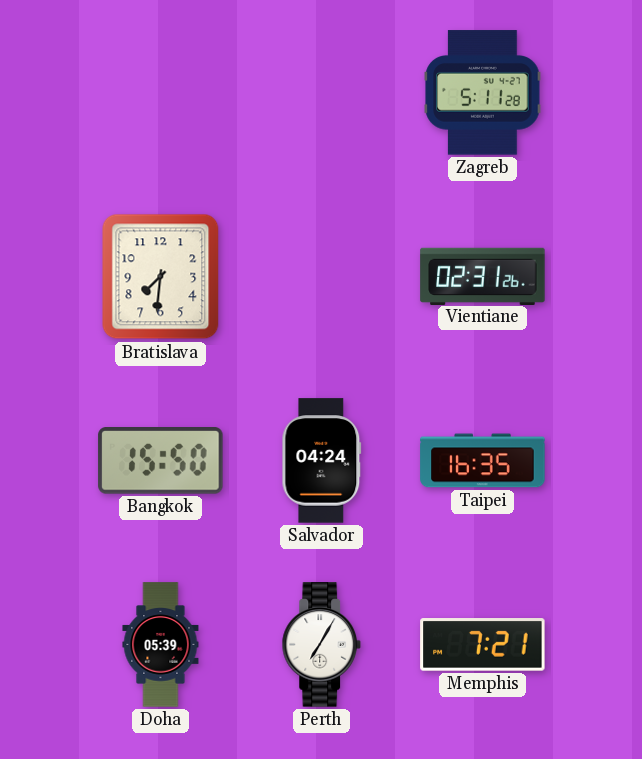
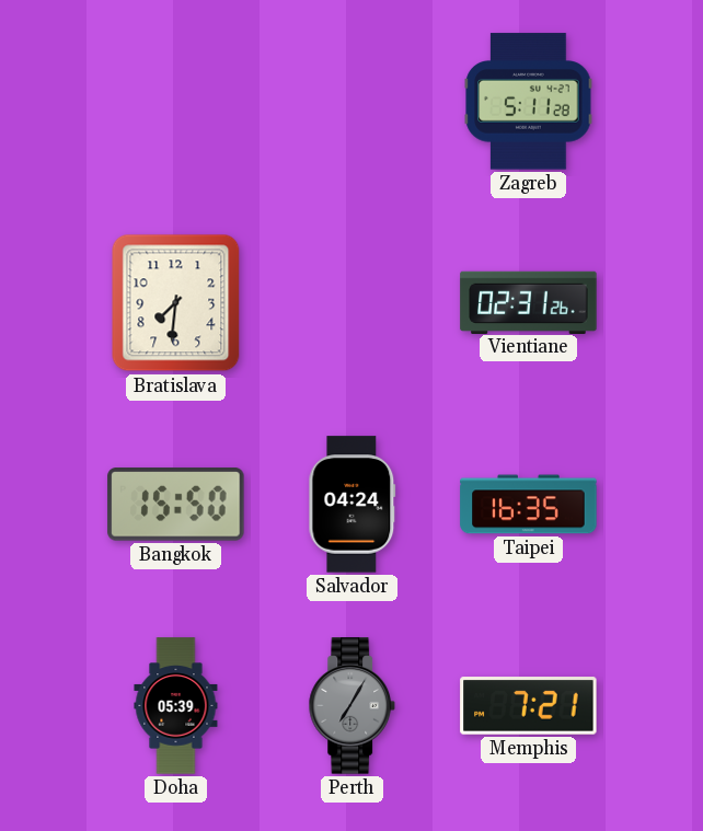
Perth dial: white -> grey
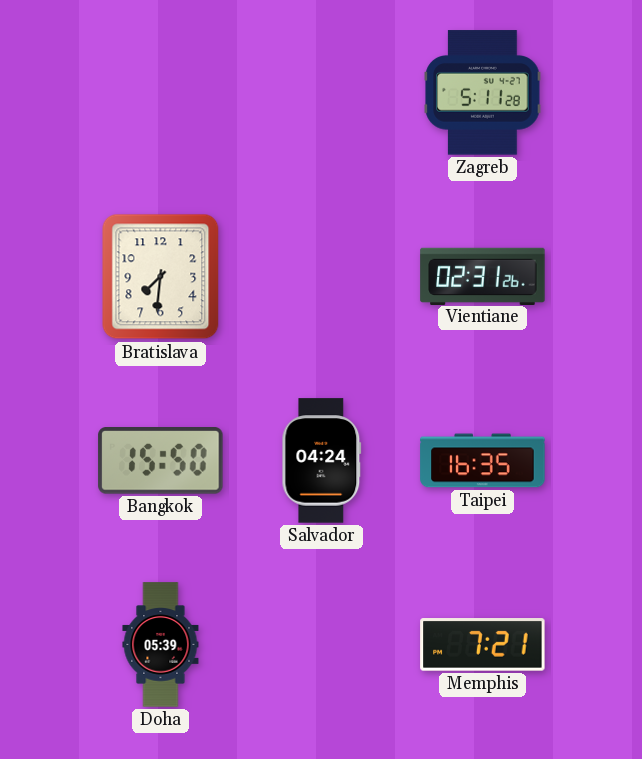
Perth: 7:05 -> none
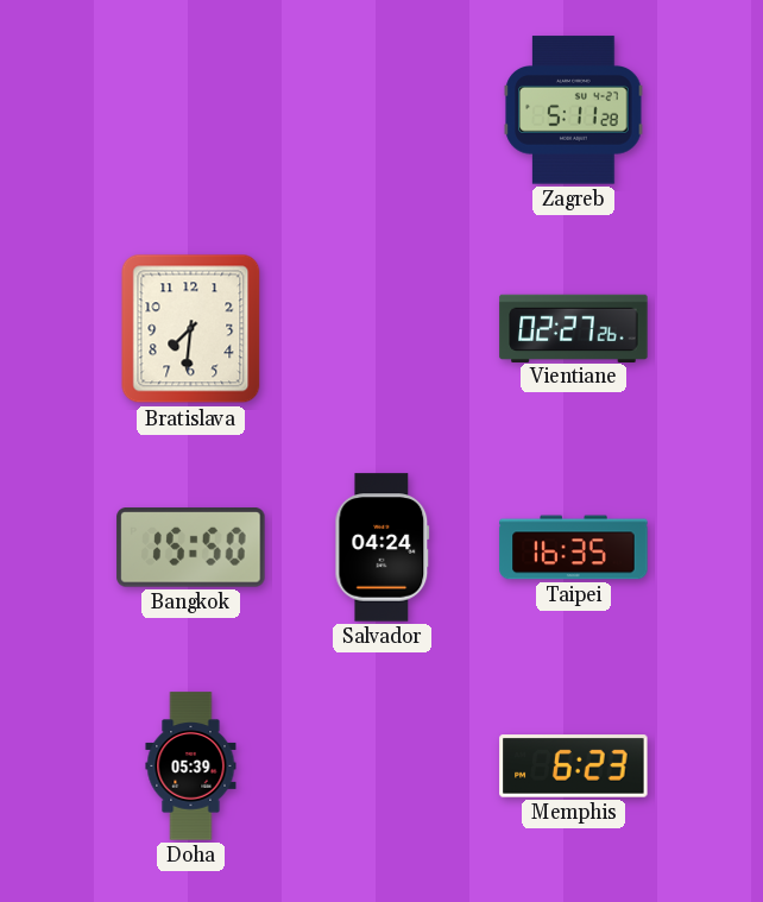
Vientiane: 02:31 -> 02:27
Memphis: 7:21 -> 6:23
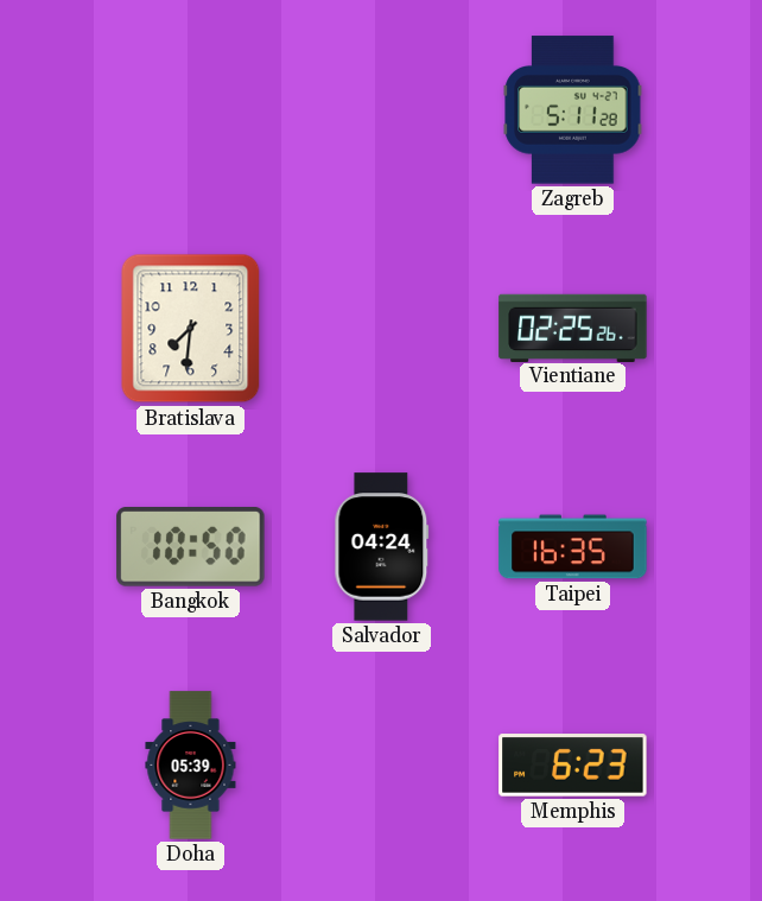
Vientiane: 02:27 -> 02:25
Bangkok: 15:50 -> 10:50
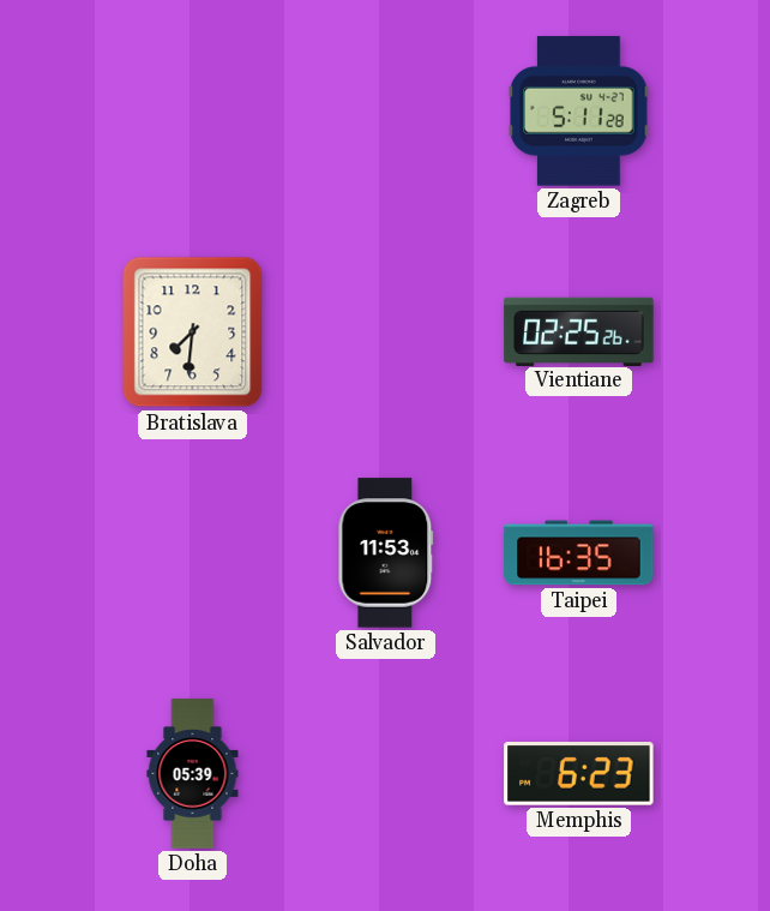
Bangkok: 10:50 -> none
Salvador: 04:24 -> 11:53
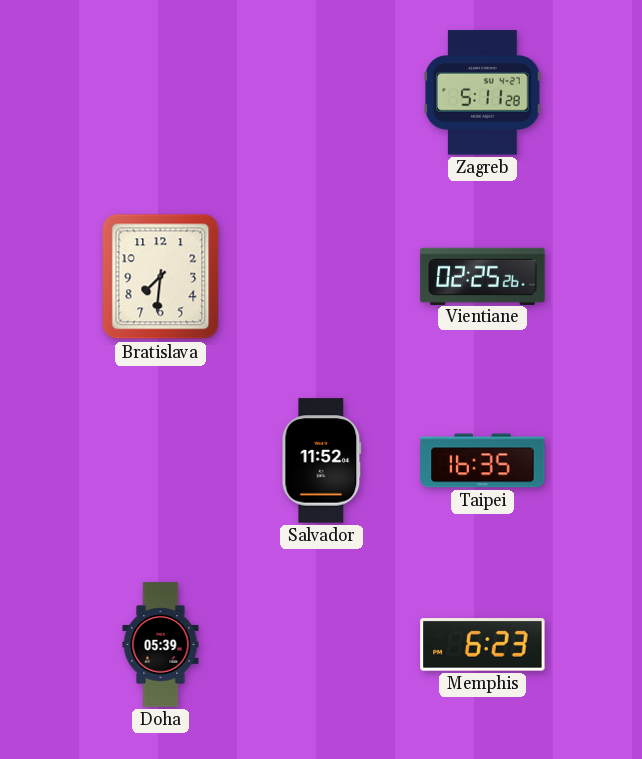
Salvador: 11:53 -> 11:52
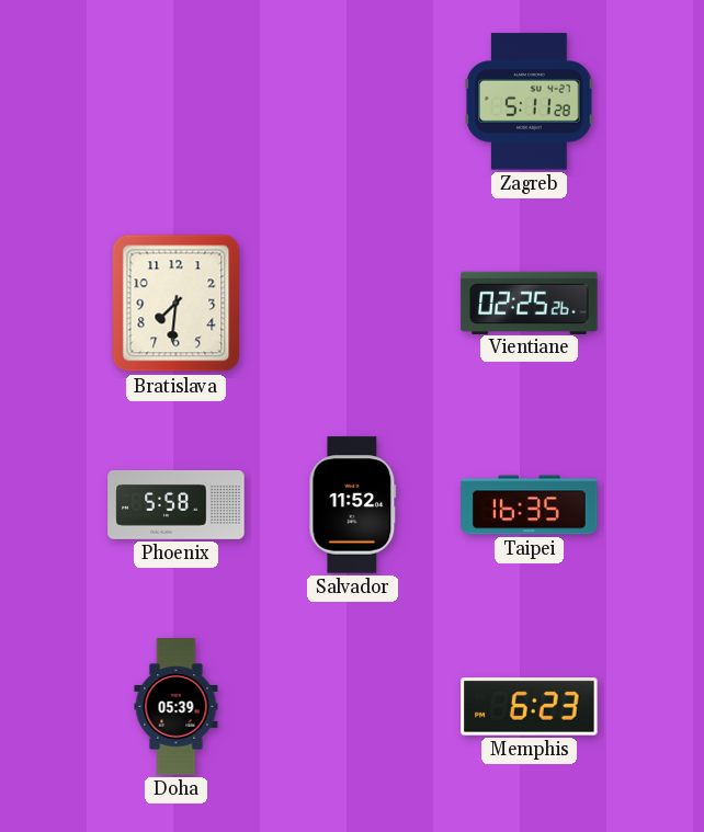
Phoenix: none -> 5:58
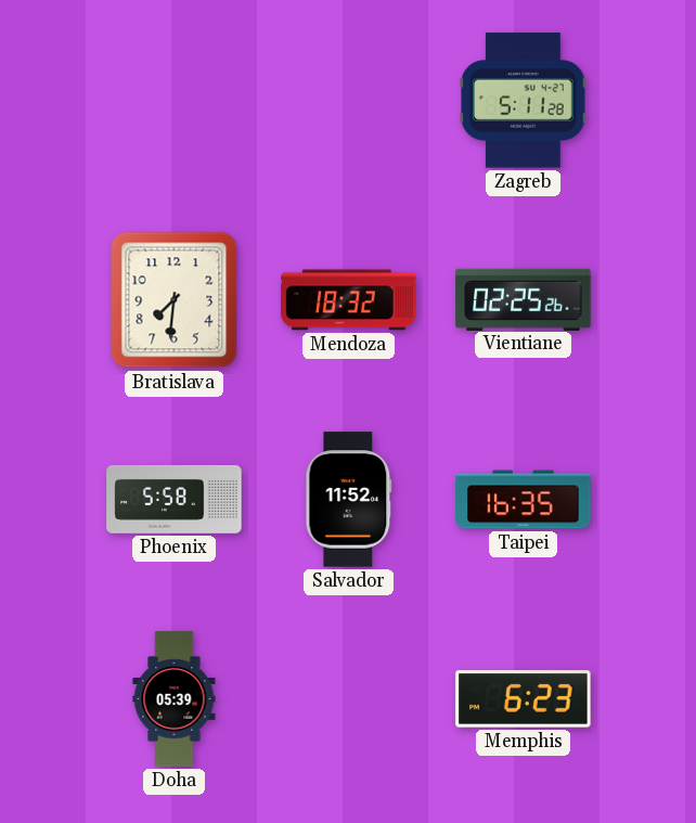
Mendoza: none -> 18:32
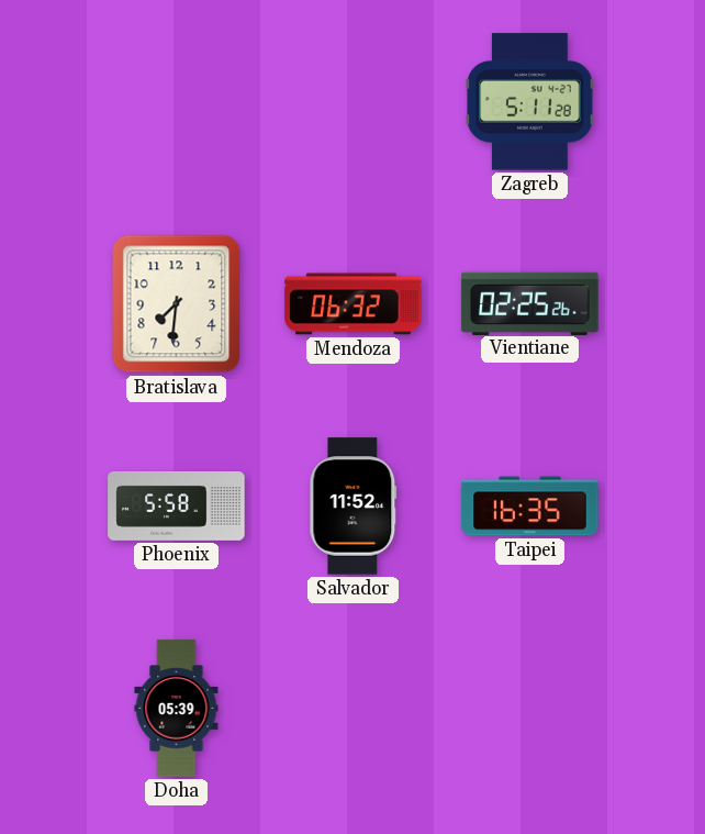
Mendoza: 18:32 -> 06:32
Memphis: 6:23 -> none
